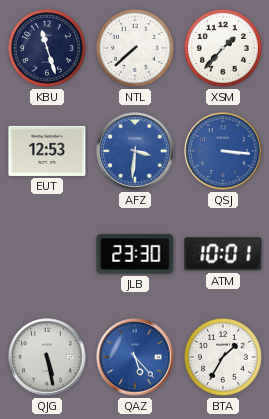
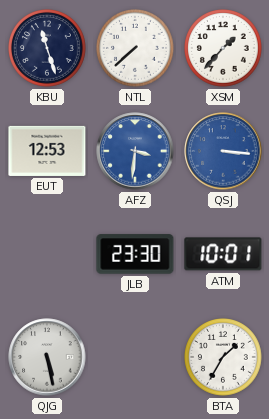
QAZ: 5:23 -> none
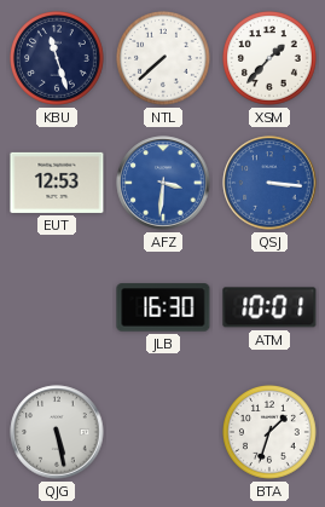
JLB: 23:30 -> 16:30
BTA: 1:35 -> 1:33
